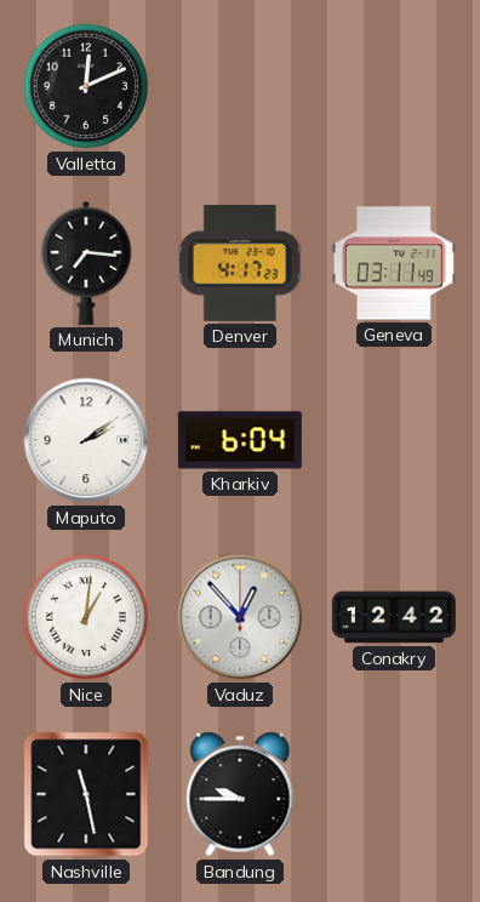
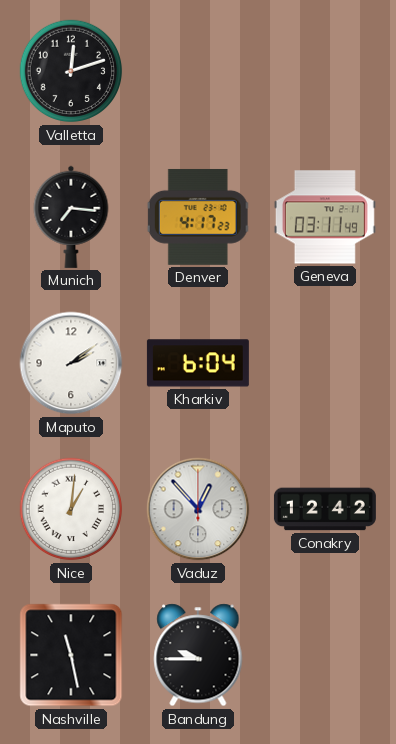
Valletta: 12:11 -> 12:12
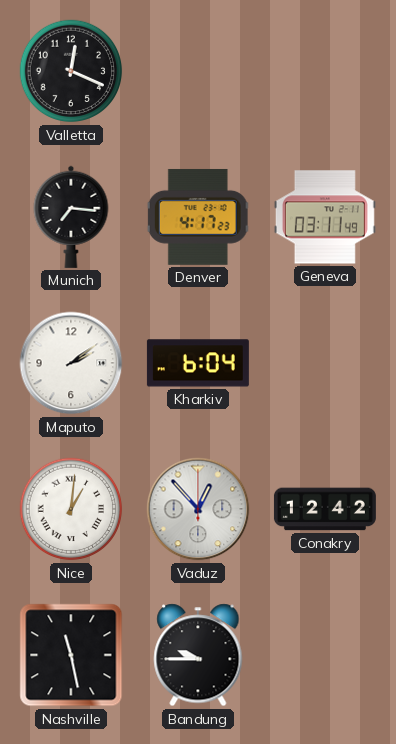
Valletta: 12:12 -> 12:19
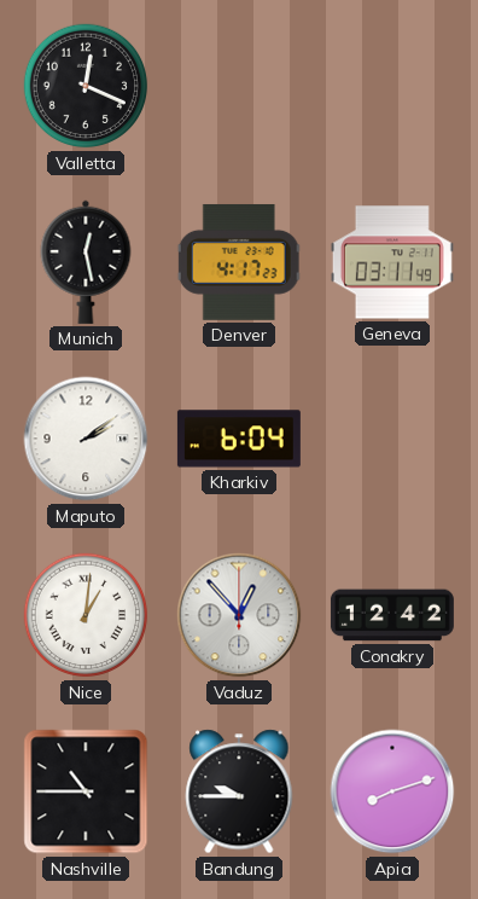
Munich: 7:16 -> 12:28
Nashville: 11:28 -> 10:45
Apia: none -> 8:12
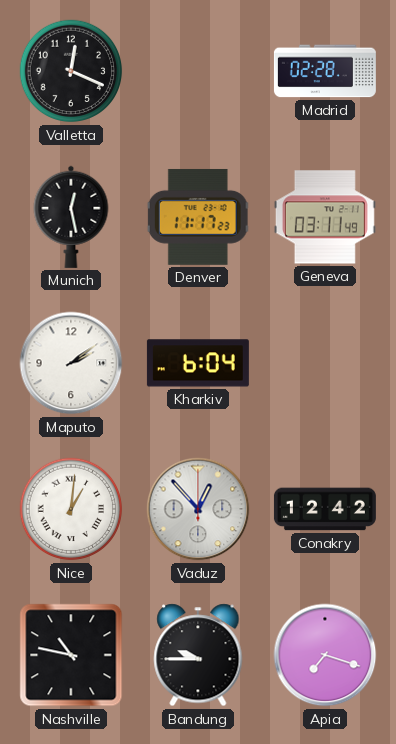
Madrid: none -> 02:28
Denver: 4:17 -> 11:17
Nashville: 10:45 -> 10:47
Apia: 8:12 -> 7:18
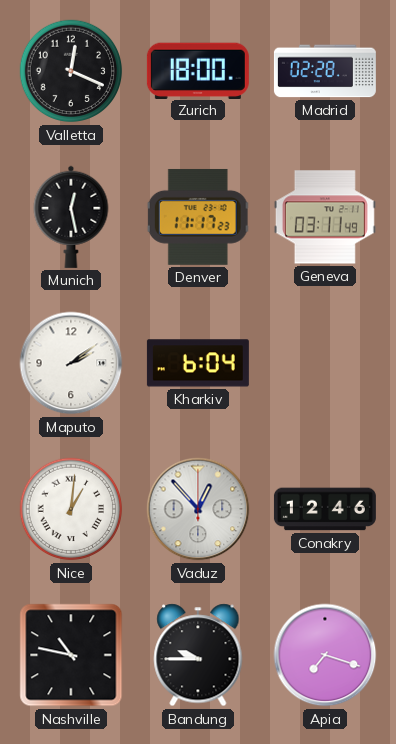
Zurich: none -> 18:00
Conakry: 12:42 -> 12:46
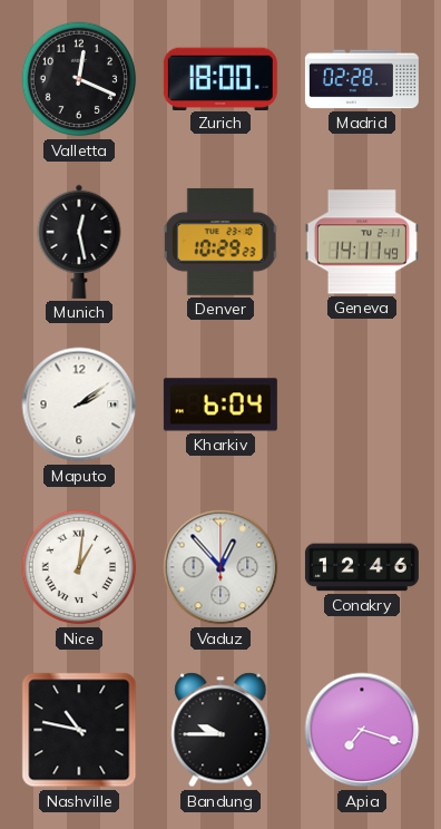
Denver: 11:17 -> 10:29
Geneva: 03:11 -> 14:11
